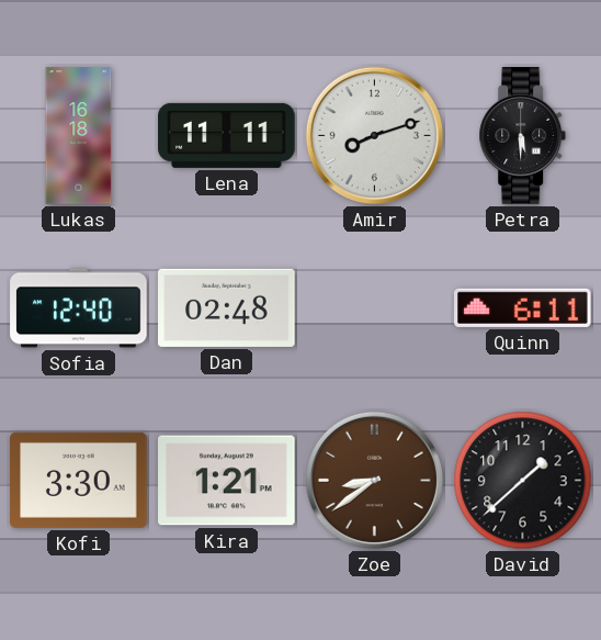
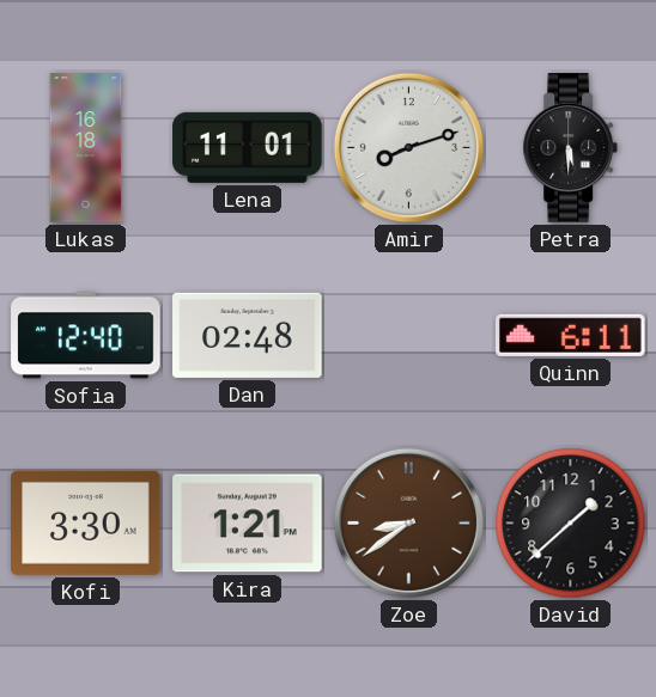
Lena: 11:11 -> 11:01
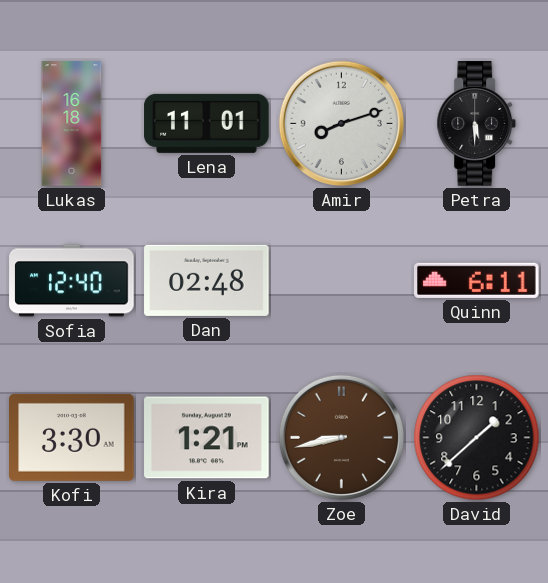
Zoe: 8:39 -> 8:43
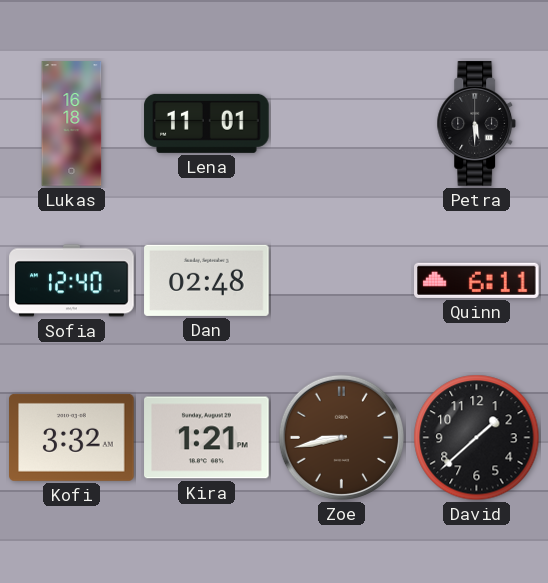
Amir: 8:12 -> none
Kofi: 3:30 -> 3:32
